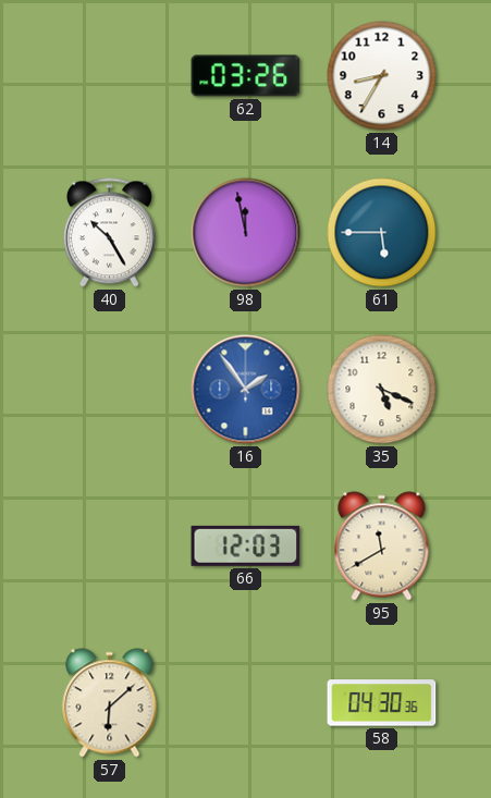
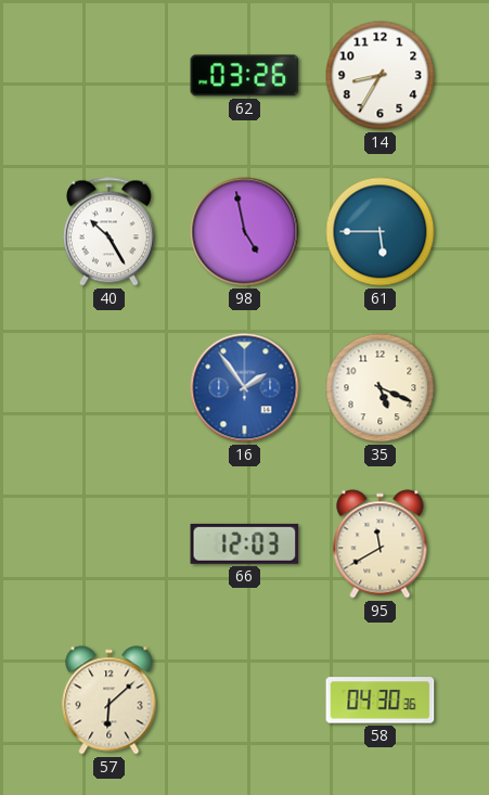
98: 11:58 -> 4:58
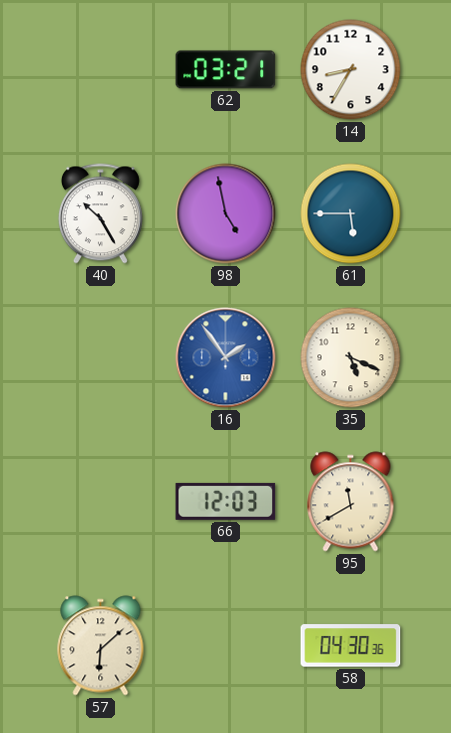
62: 03:26 -> 03:21
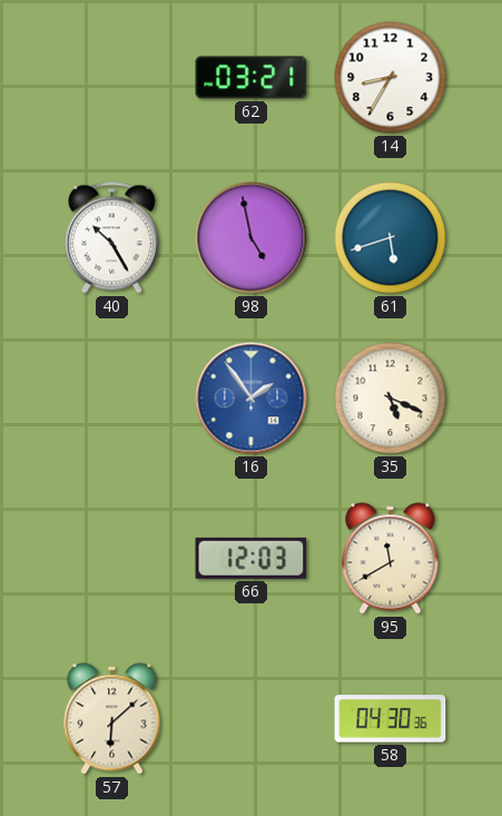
61: 5:45 -> 5:42
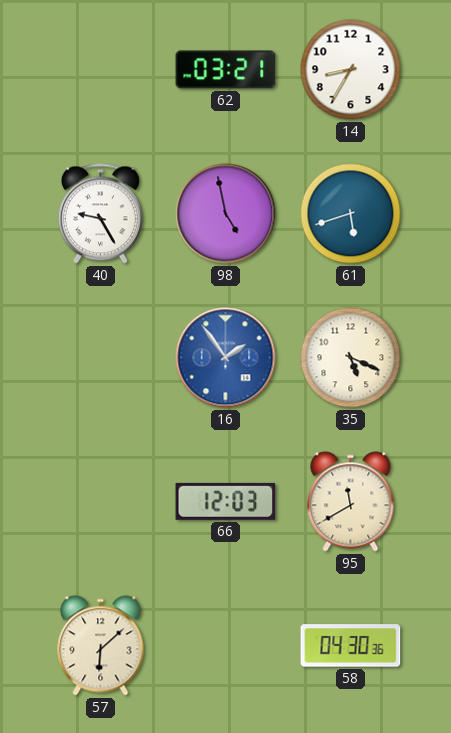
40: 10:25 -> 9:25
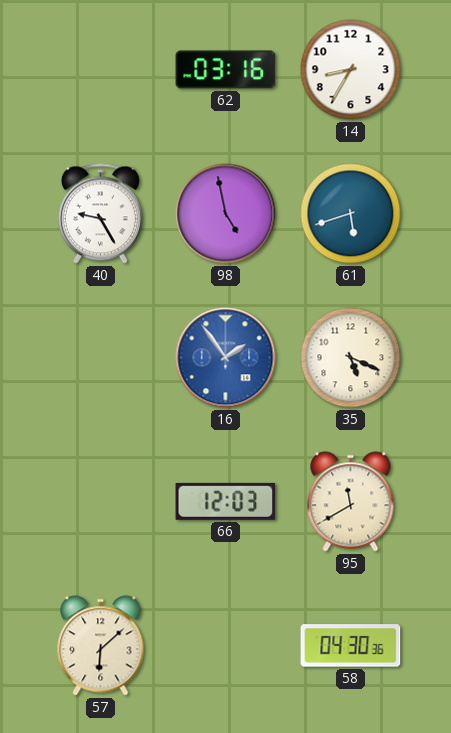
62: 03:21 -> 03:16
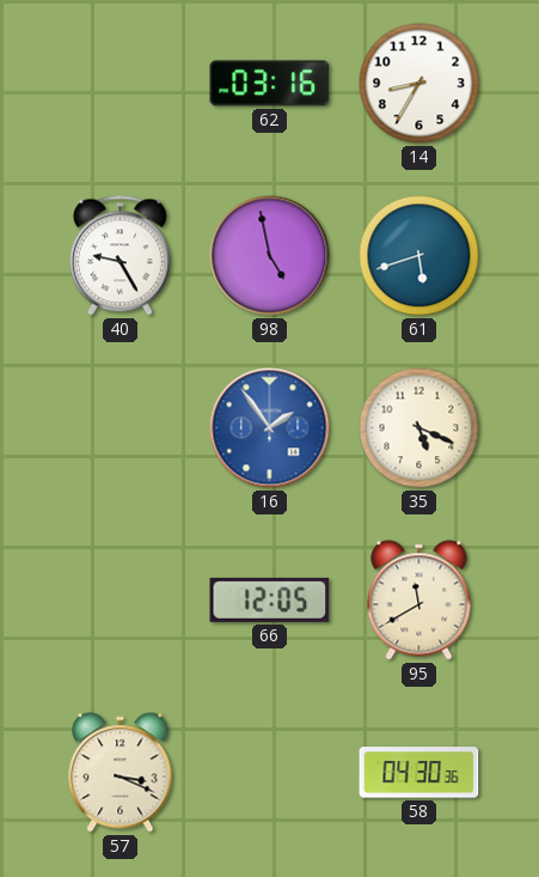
66: 12:03 -> 12:05
57: 6:08 -> 3:19
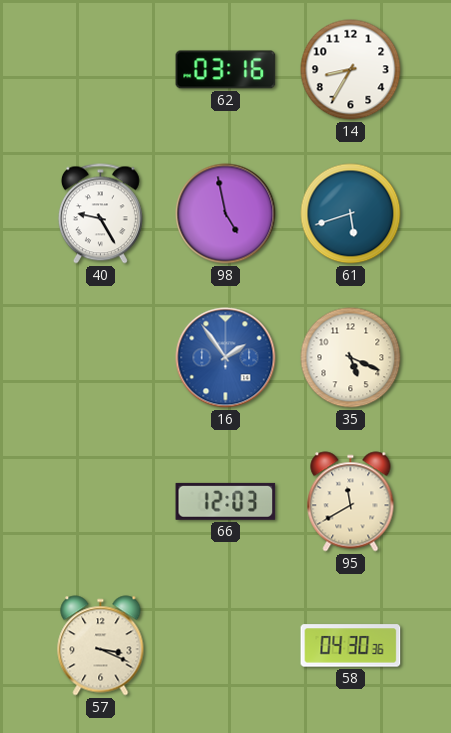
66: 12:05 -> 12:03
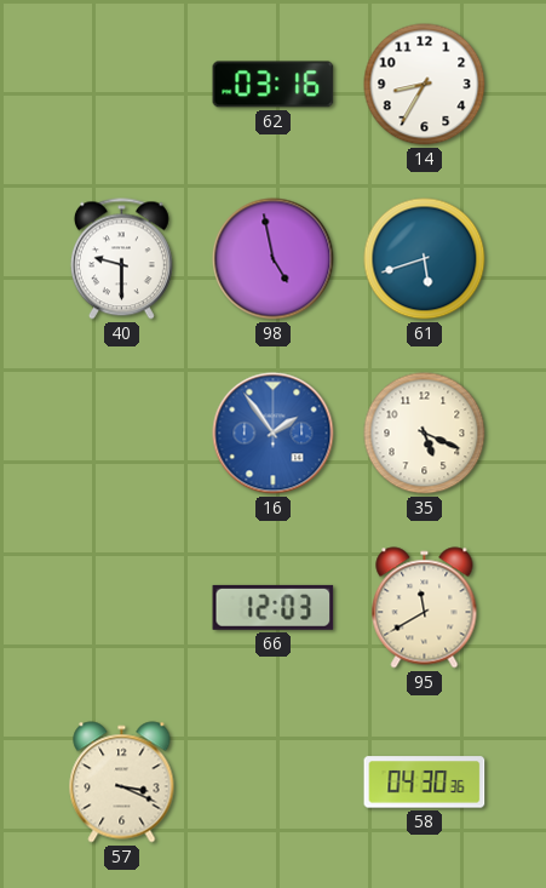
40: 9:25 -> 9:30
